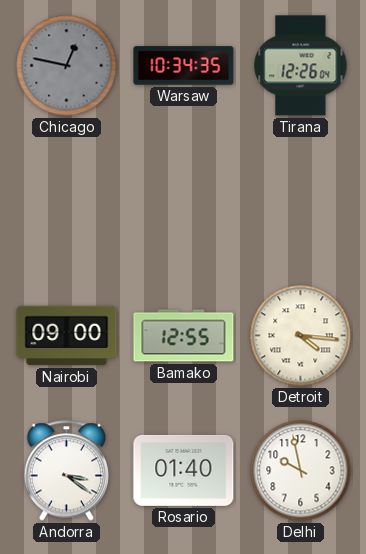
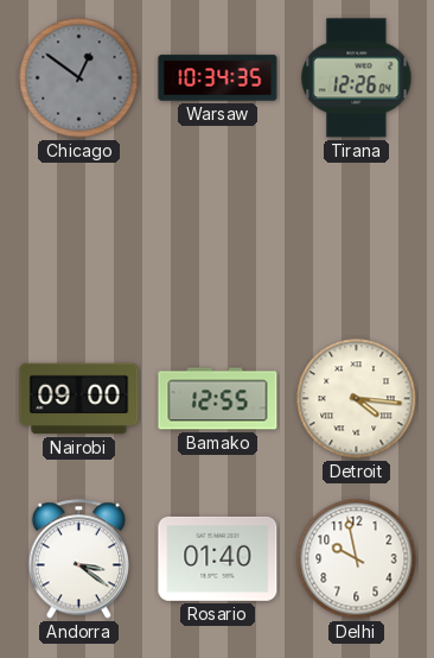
Chicago: 12:47 -> 12:51
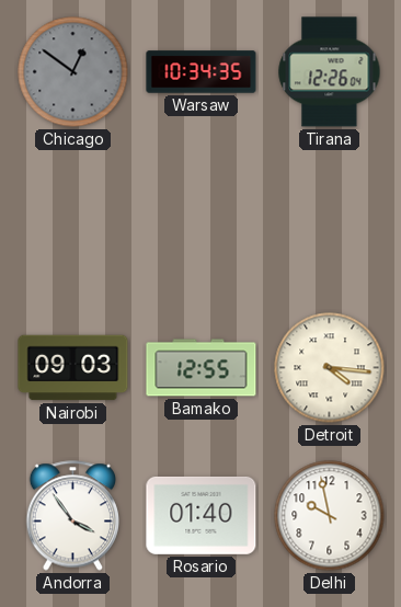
Nairobi: 09:00 -> 09:03
Andorra: 3:21 -> 3:54
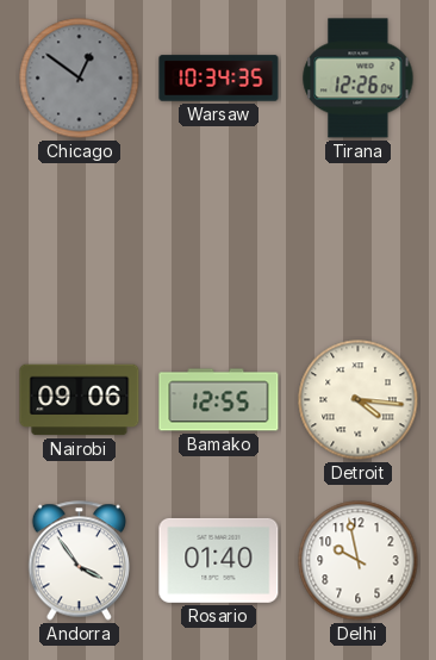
Nairobi: 09:03 -> 09:06
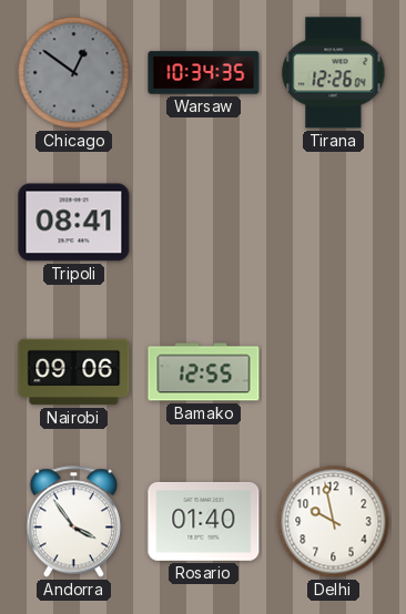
Tripoli: none -> 08:41
Detroit: 4:16 -> none
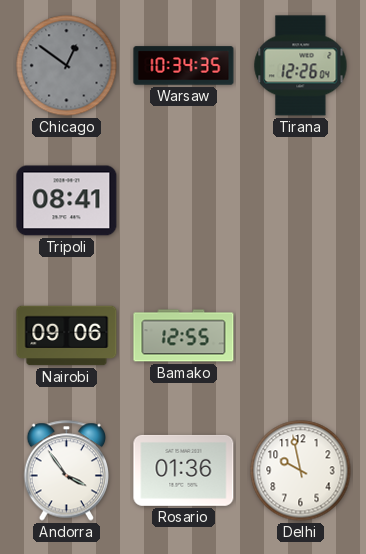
Rosario: 01:40 -> 01:36
